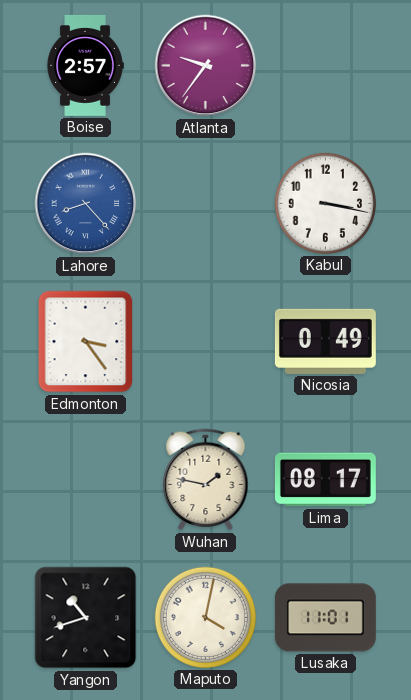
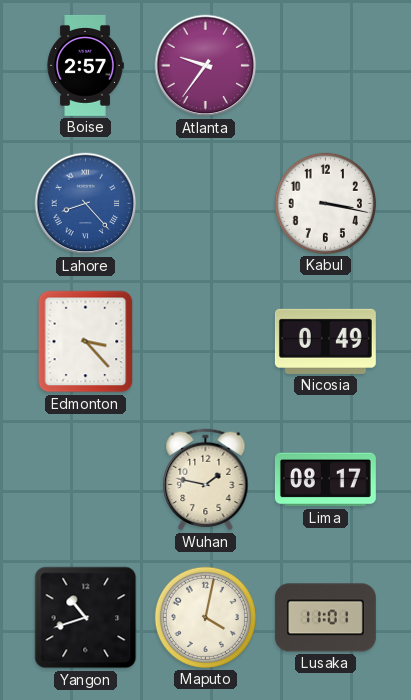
Edmonton: 3:24 -> 3:23
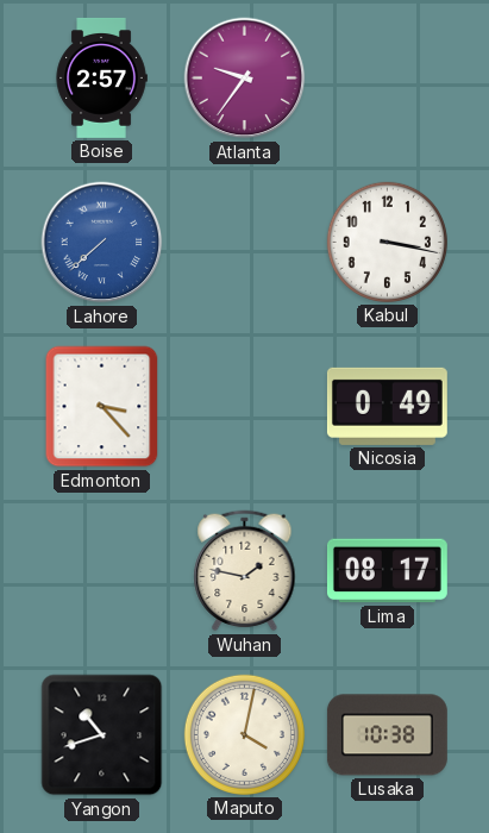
Lahore: 8:23 -> 7:38
Lusaka: 11:01 -> 10:38
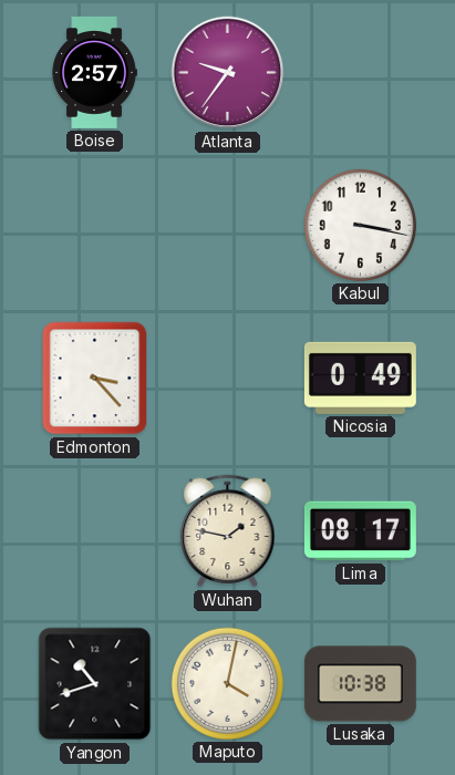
Lahore: 7:38 -> none
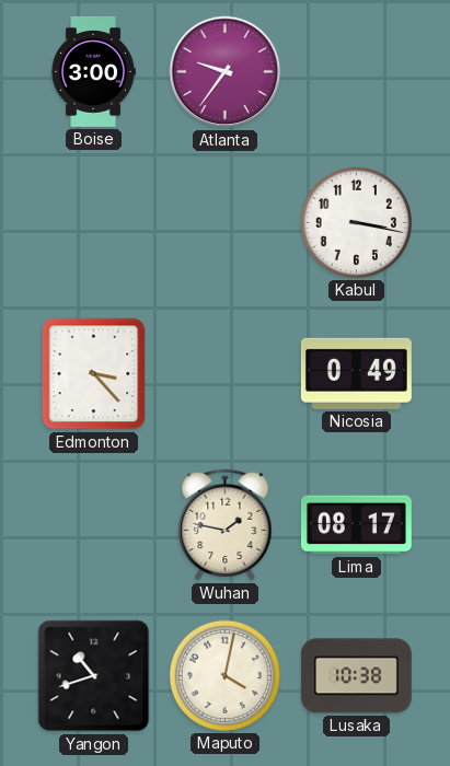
Boise: 2:57 -> 3:00
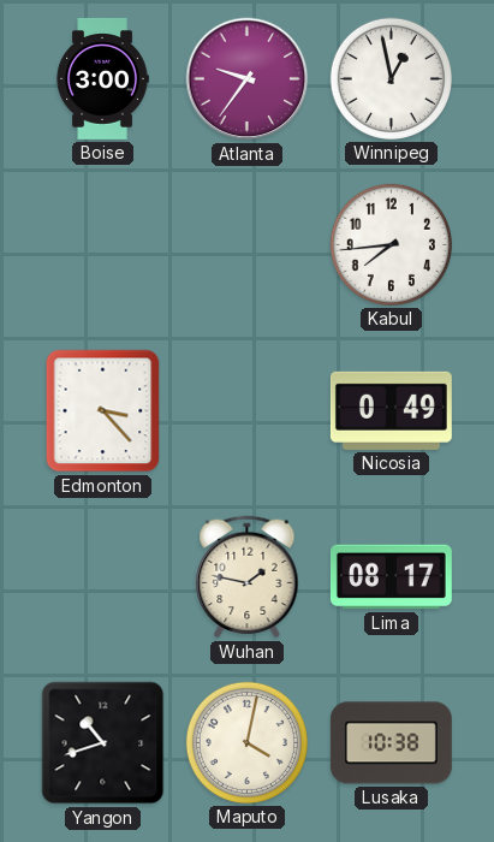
Winnipeg: none -> 12:58
Kabul: 3:17 -> 7:44
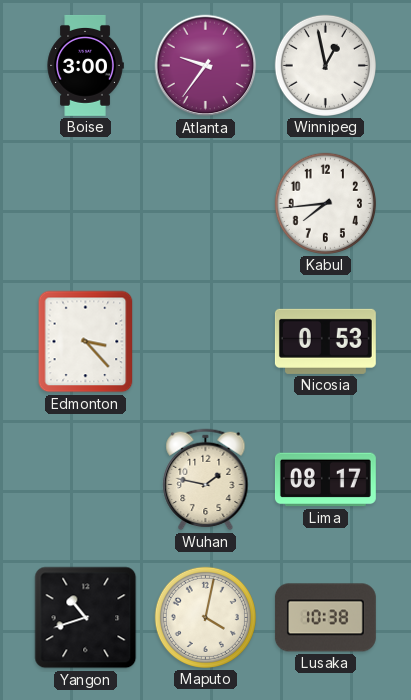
Nicosia: 0:49 -> 0:53
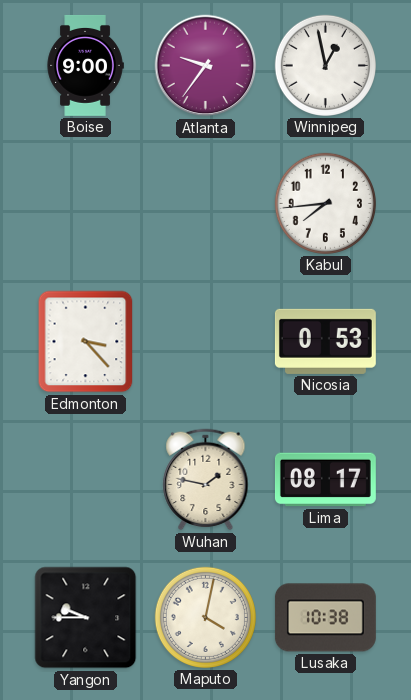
Boise: 3:00 -> 9:00
Yangon: 10:42 -> 9:45
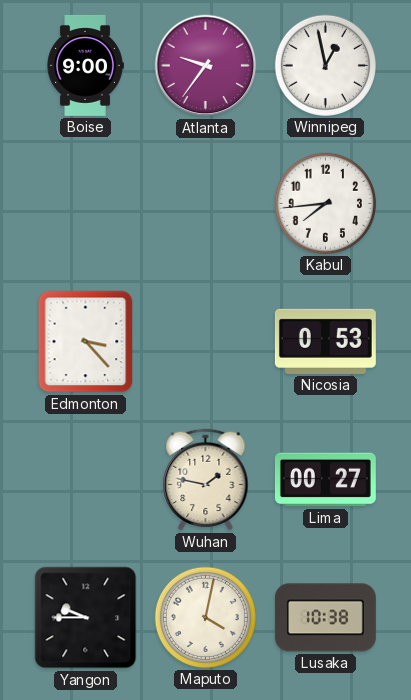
Lima: 08:17 -> 00:27
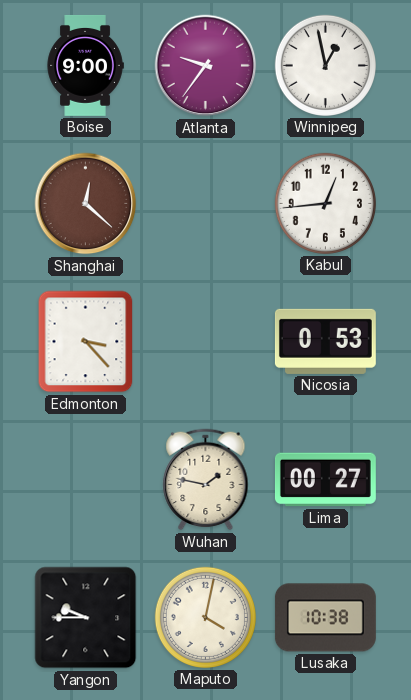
Shanghai: none -> 12:22
Kabul: 7:44 -> 12:44
